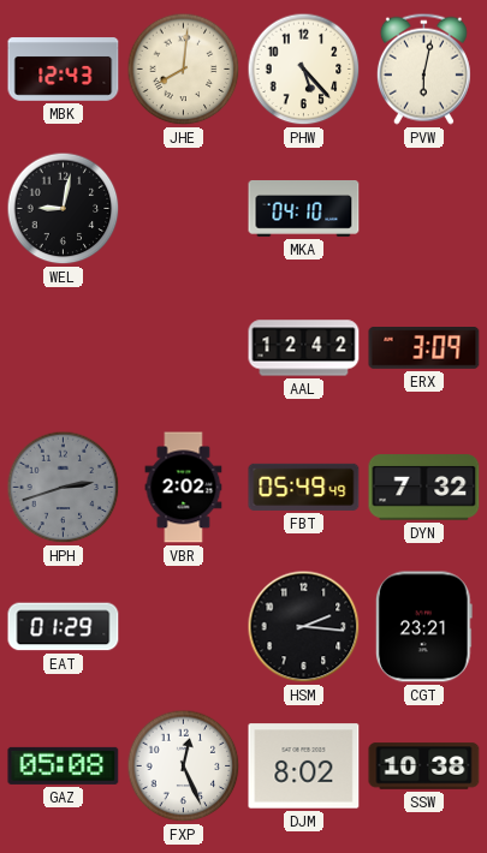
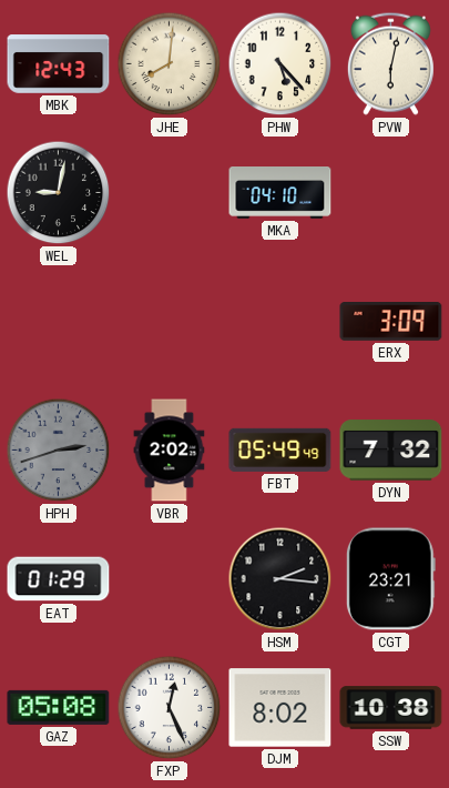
AAL: 12:42 -> none
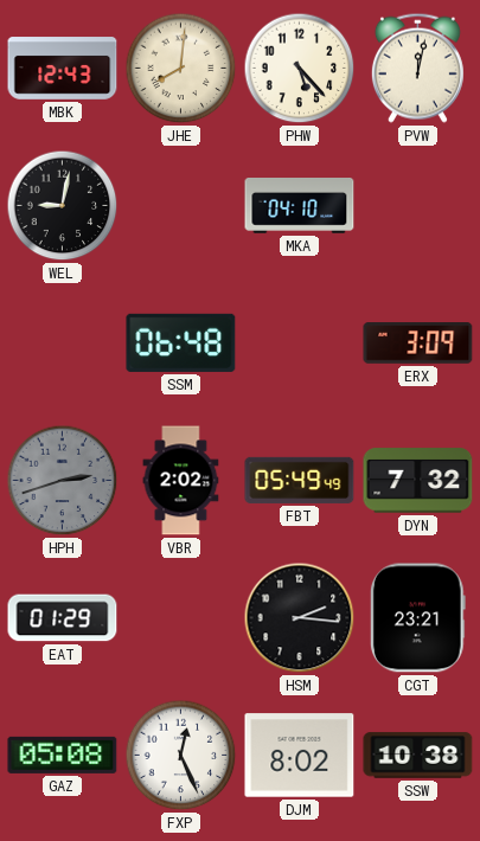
PVW: 6:02 -> 12:02
SSM: none -> 06:48
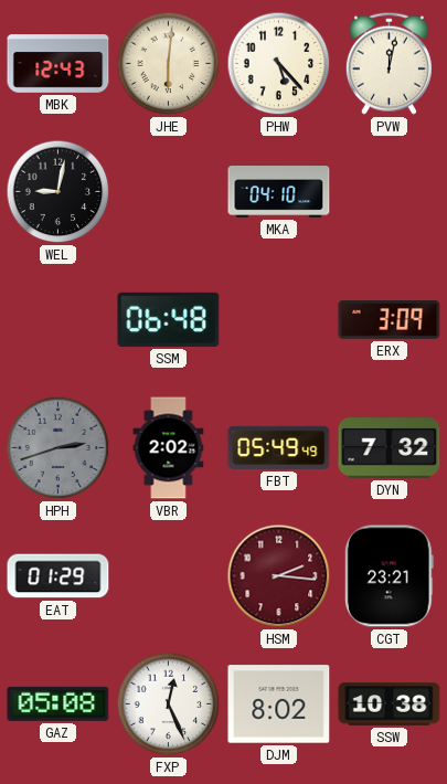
JHE: 8:01 -> 6:01
HSM dial: black -> burgundy
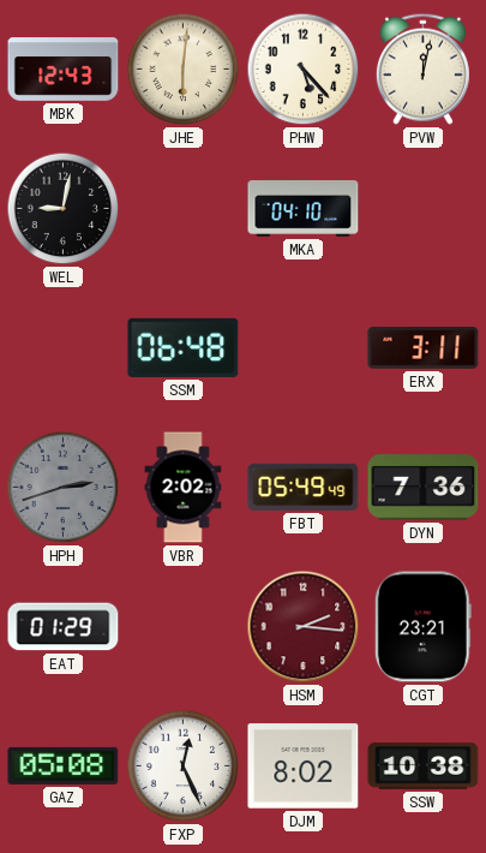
ERX: 3:09 -> 3:11
DYN: 7:32 -> 7:36
